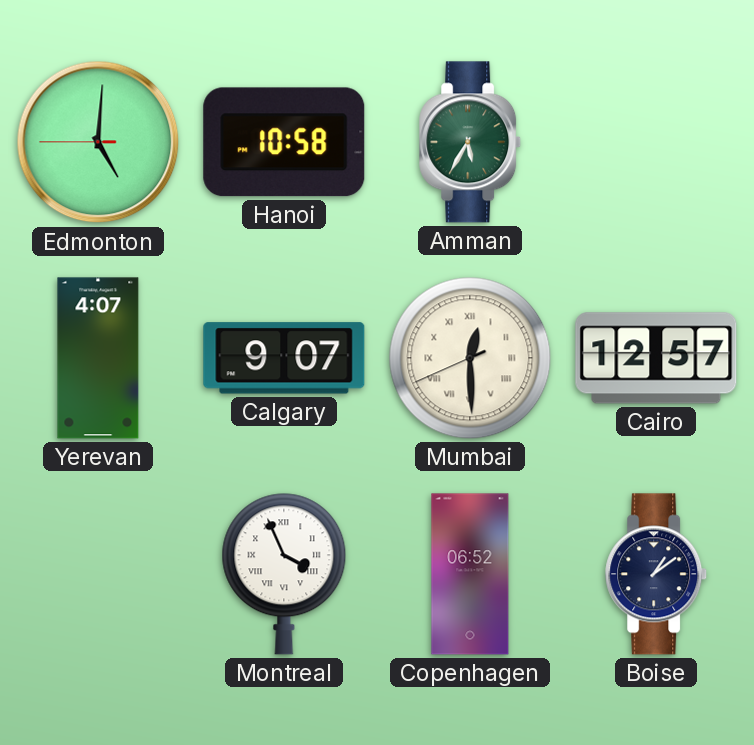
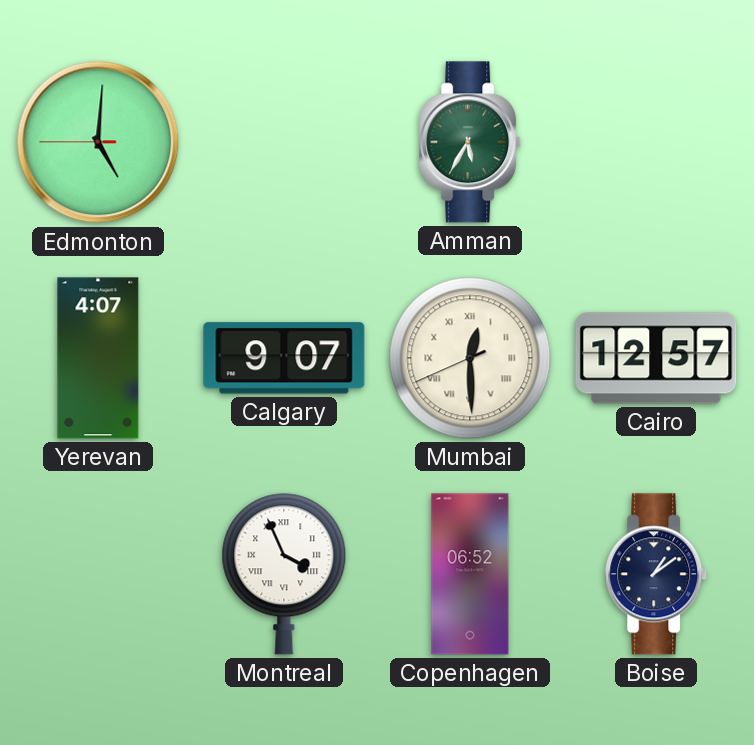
Hanoi: 10:58 -> none
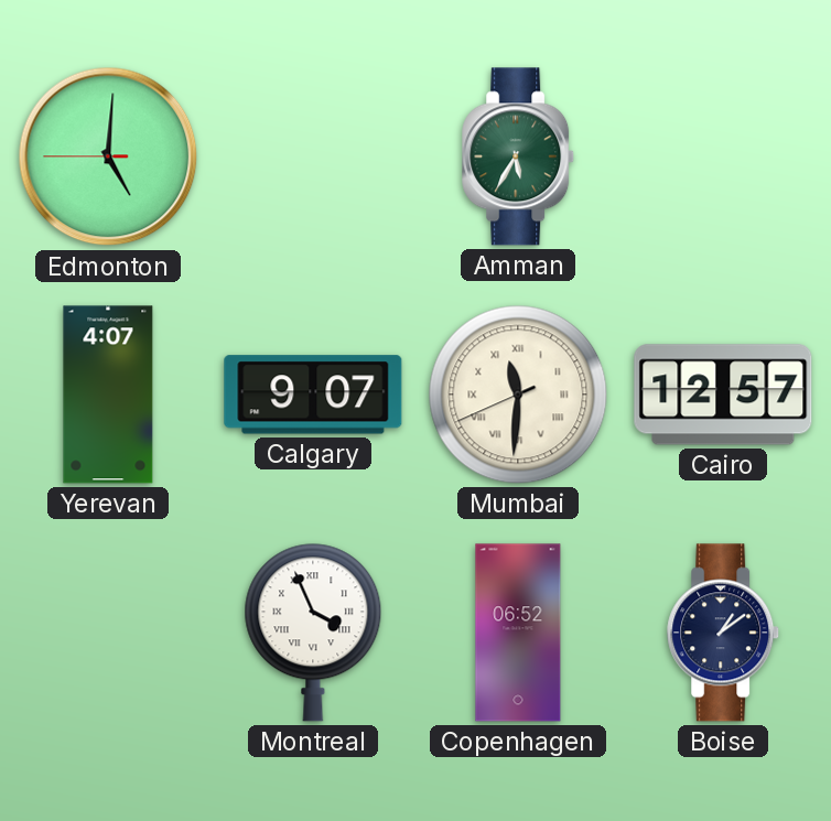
Mumbai: 12:29 -> 11:30
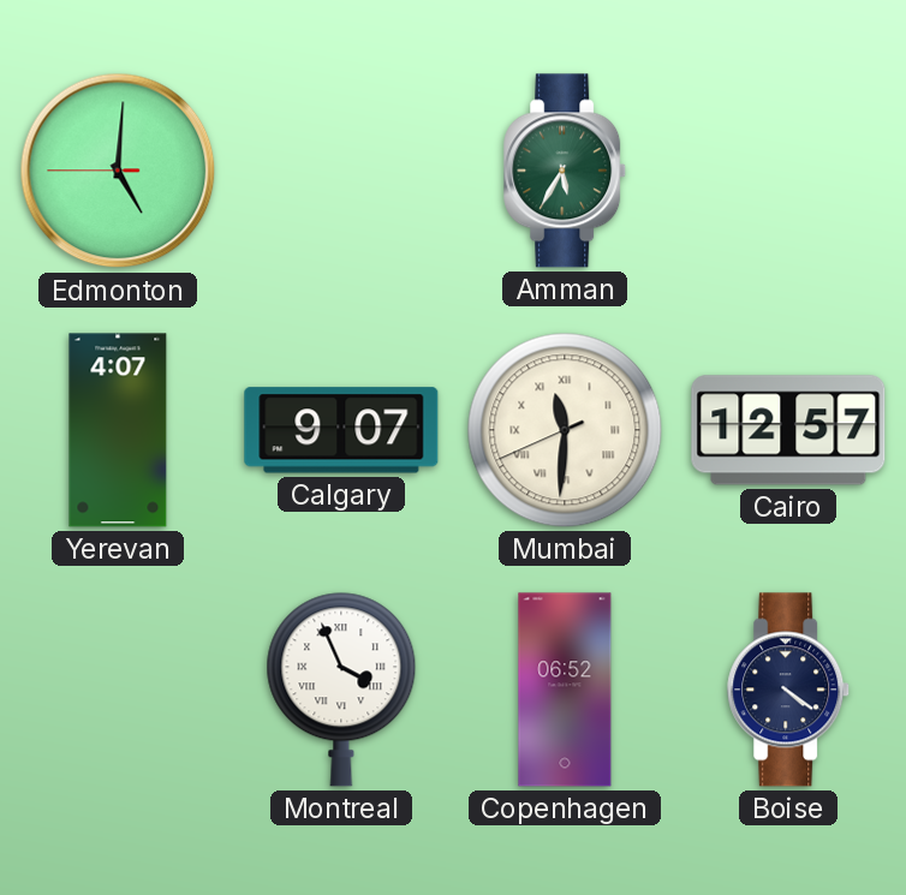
Boise: 1:09 -> 4:21
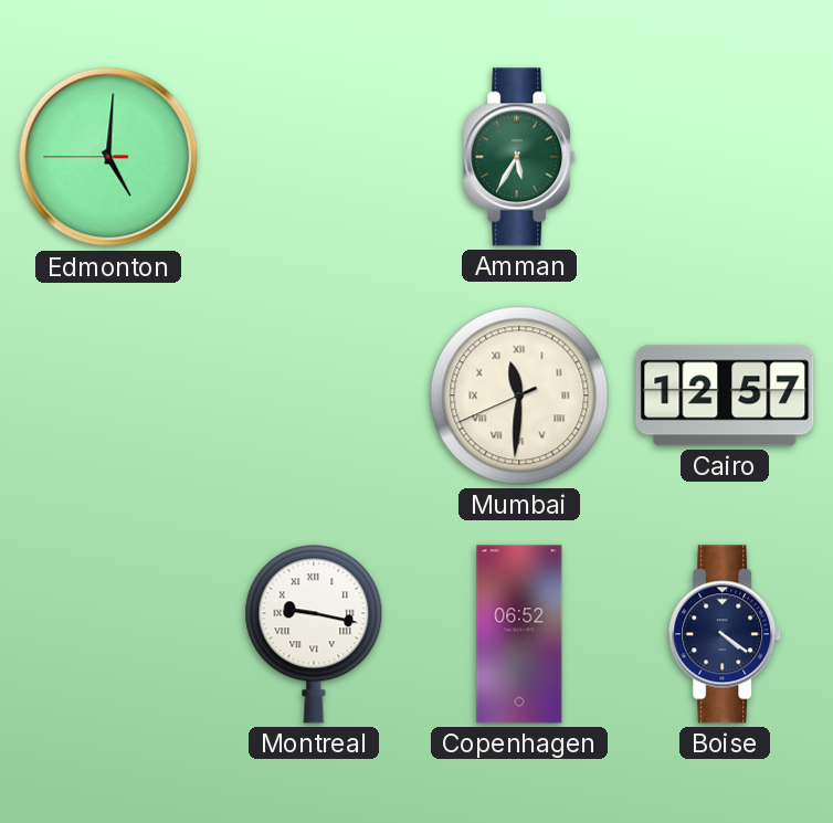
Yerevan: 4:07 -> none
Calgary: 9:07 -> none
Montreal: 3:56 -> 9:17
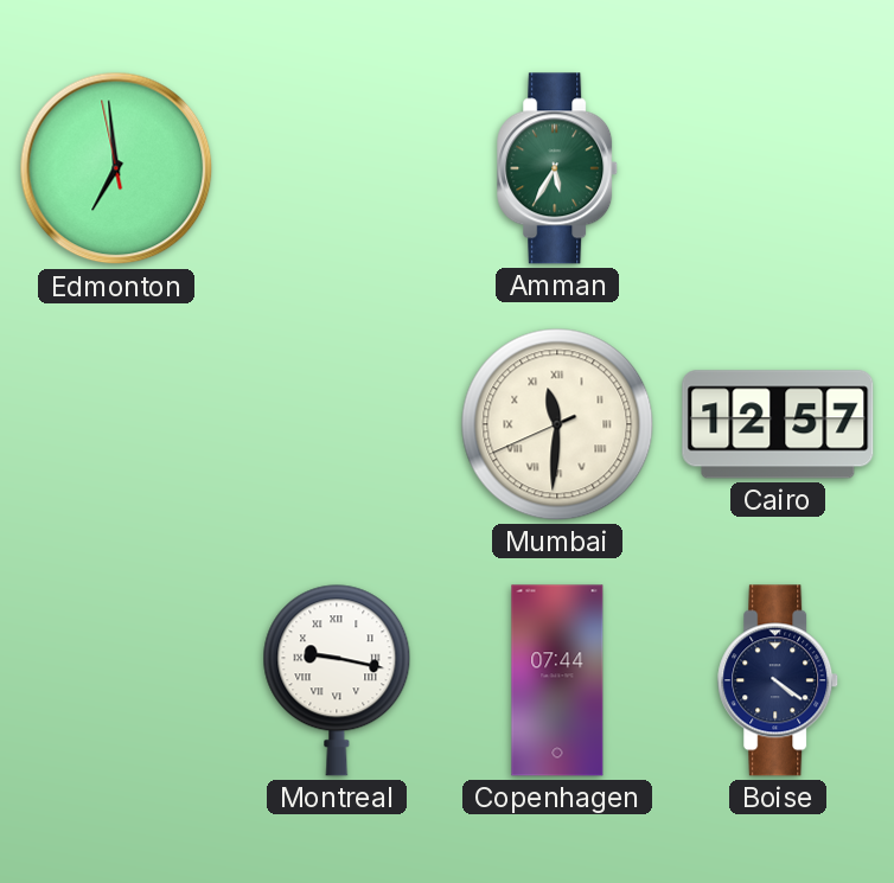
Edmonton: 5:00 -> 6:58
Copenhagen: 06:52 -> 07:44
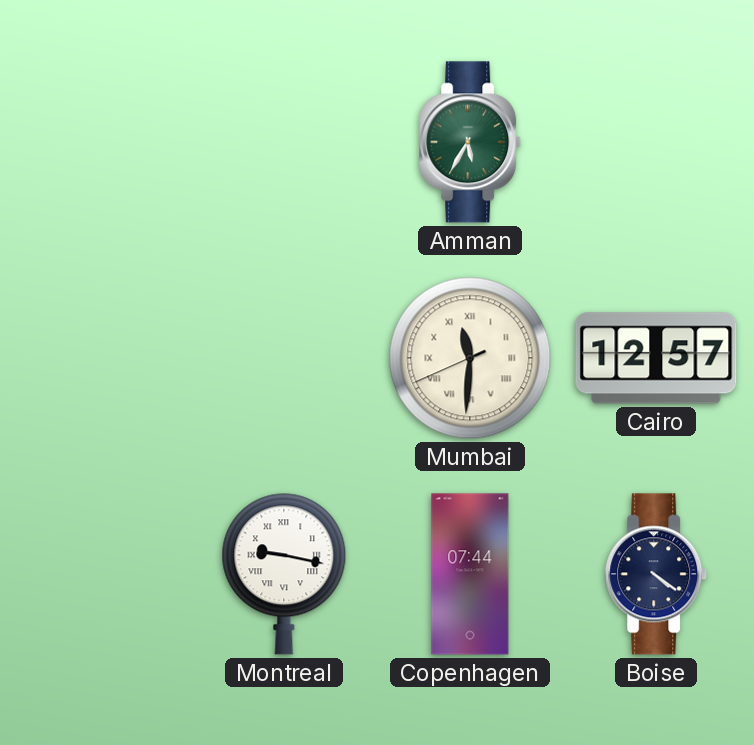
Edmonton: 6:58 -> none
